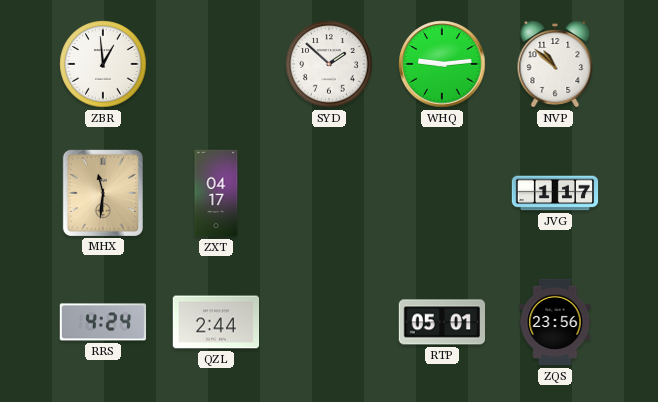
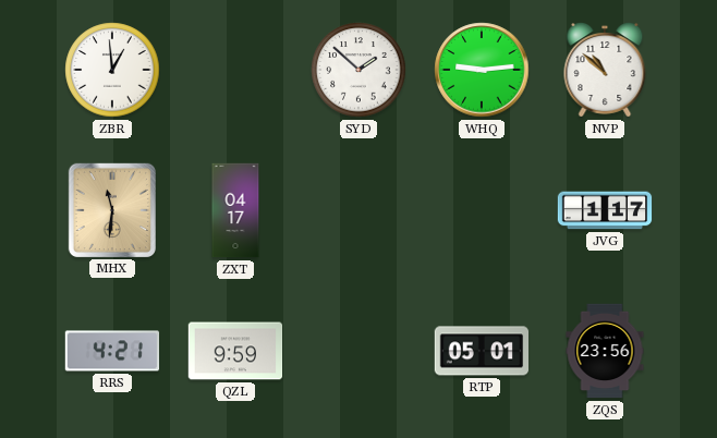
RRS: 4:24 -> 4:21
QZL: 2:44 -> 9:59
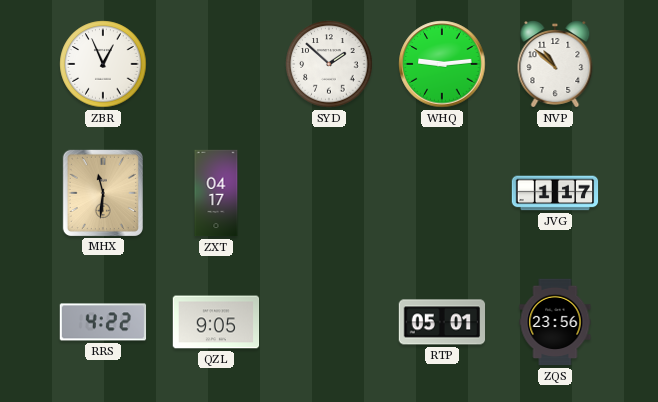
ZBR: 12:59 -> 12:56
RRS: 4:21 -> 4:22
QZL: 9:59 -> 9:05
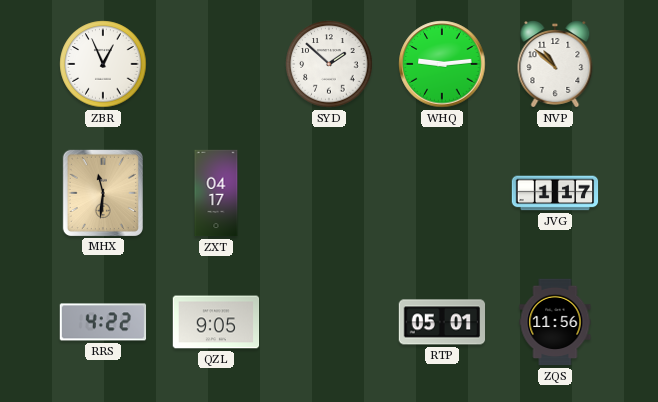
ZQS: 23:56 -> 11:56
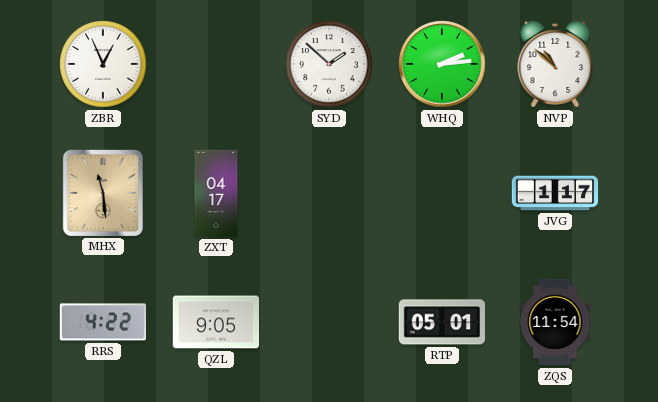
WHQ: 9:14 -> 2:14
MHX: 11:31 -> 11:29
ZQS: 11:56 -> 11:54
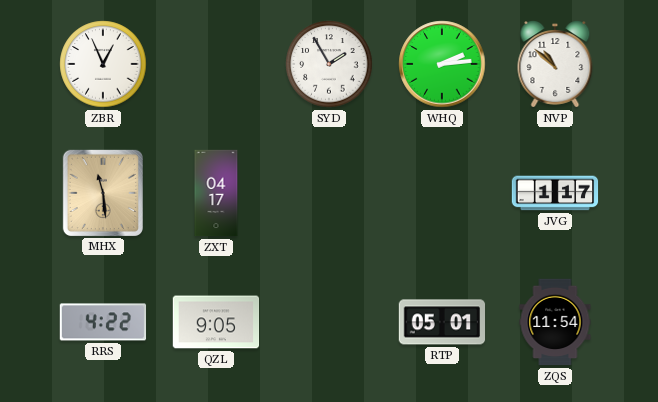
SYD: 1:52 -> 1:55
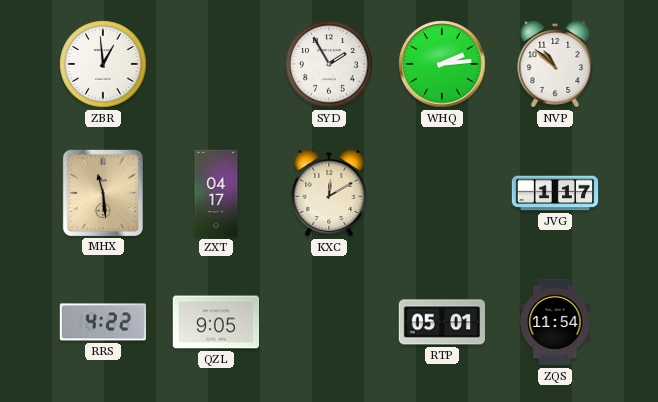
ZBR: 12:56 -> 12:59
KXC: none -> 12:10
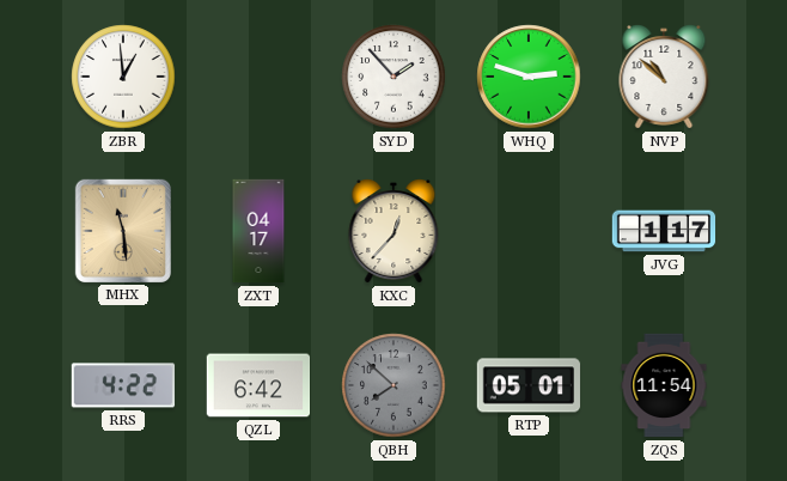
SYD: 1:55 -> 1:53
WHQ: 2:14 -> 2:48
KXC: 12:10 -> 12:37
QZL: 9:05 -> 6:42
QBH: none -> 7:52
